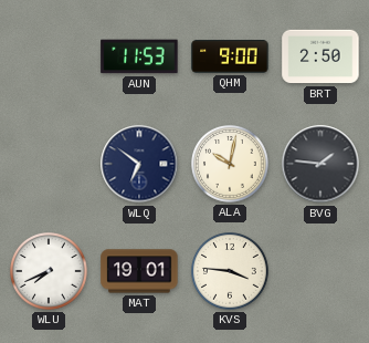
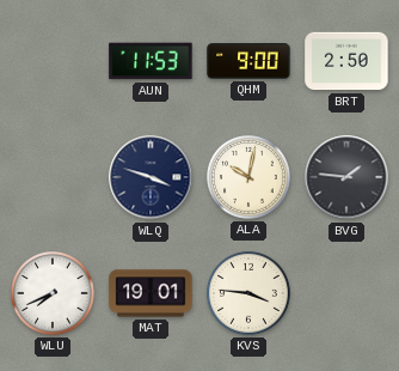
WLQ: 6:51 -> 3:48
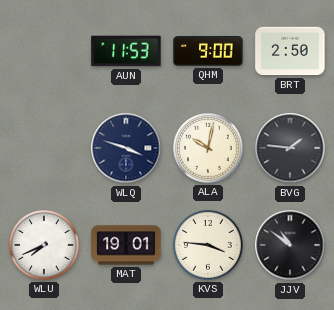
JJV: none -> 10:51
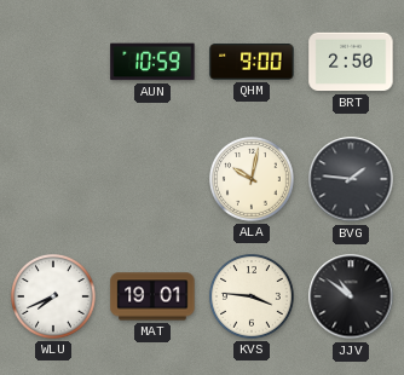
AUN: 11:53 -> 10:59
WLQ: 3:48 -> none
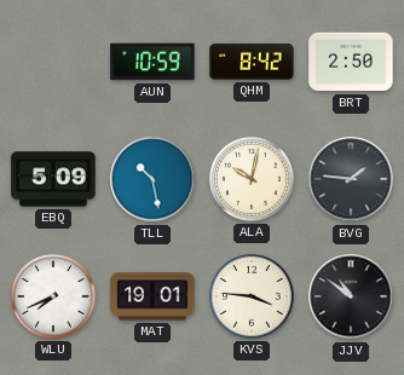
QHM: 9:00 -> 8:42
EBQ: none -> 5:09
TLL: none -> 10:28
